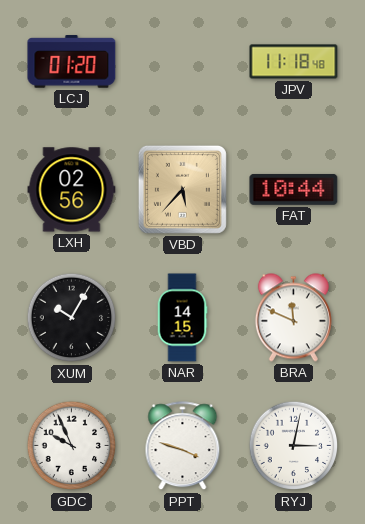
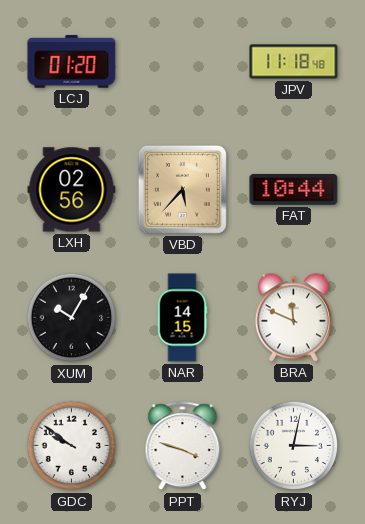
GDC: 9:56 -> 9:51
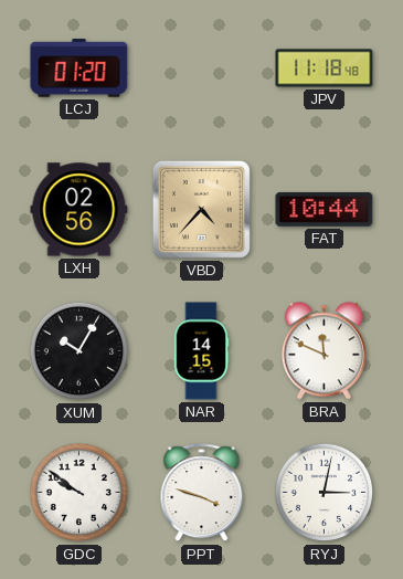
VBD: 5:37 -> 4:37
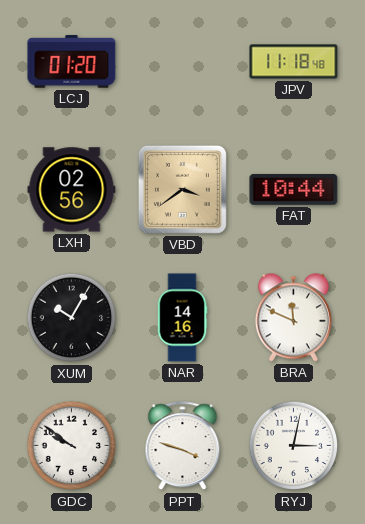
VBD: 4:37 -> 3:39
NAR: 14:15 -> 14:16
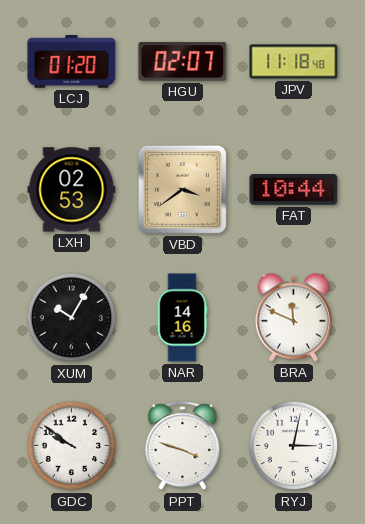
HGU: none -> 02:07
LXH: 02:56 -> 02:53
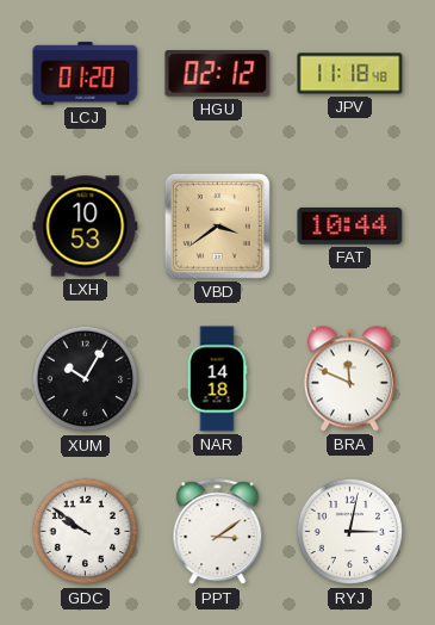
HGU: 02:07 -> 02:12
LXH: 02:53 -> 10:53
NAR: 14:16 -> 14:18
PPT: 3:48 -> 3:09
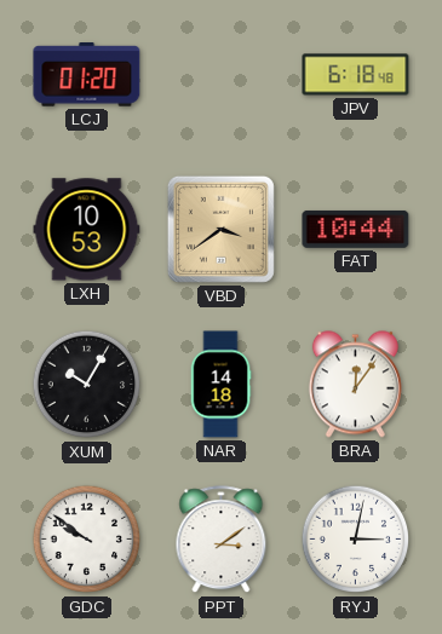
HGU: 02:12 -> none
JPV: 11:18 -> 6:18
BRA: 11:49 -> 12:06
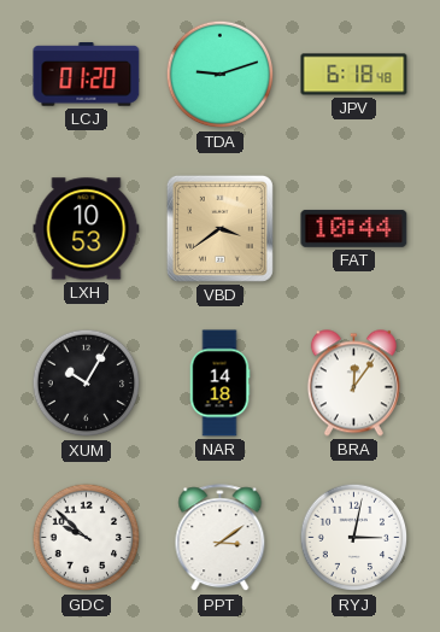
TDA: none -> 9:12
GDC: 9:51 -> 9:52
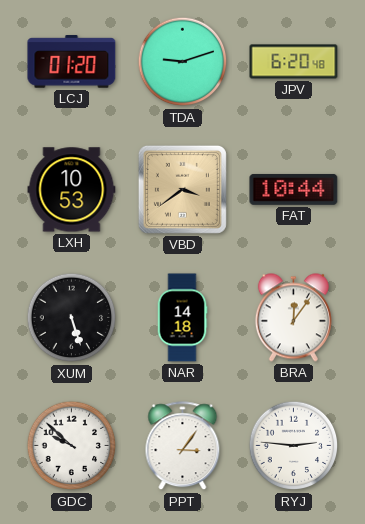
JPV: 6:18 -> 6:20
XUM: 10:05 -> 5:27
PPT: 3:09 -> 3:06
RYJ: 3:02 -> 2:46
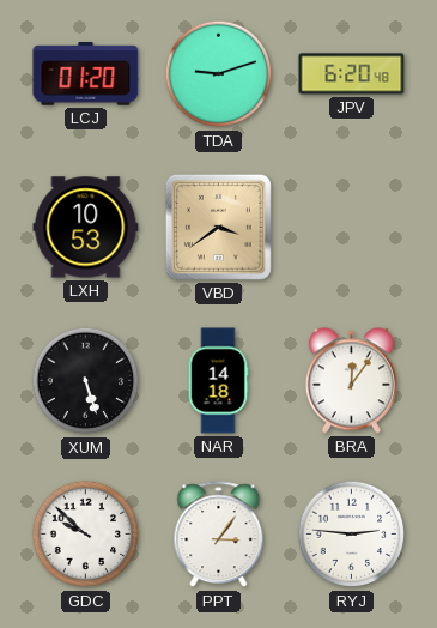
FAT: 10:44 -> none
